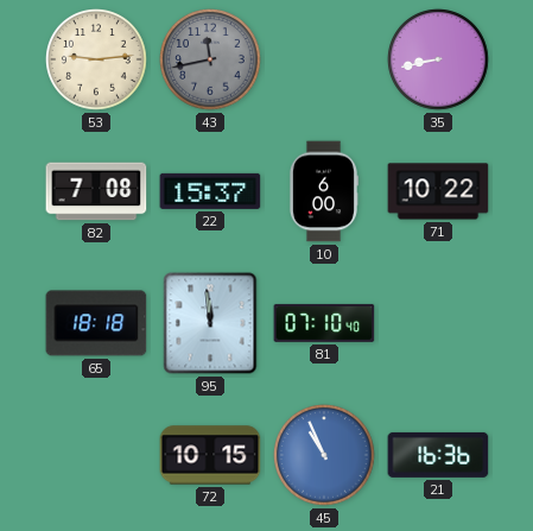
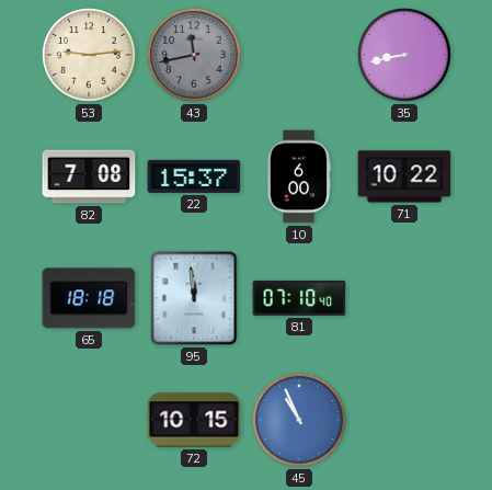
21: 16:36 -> none
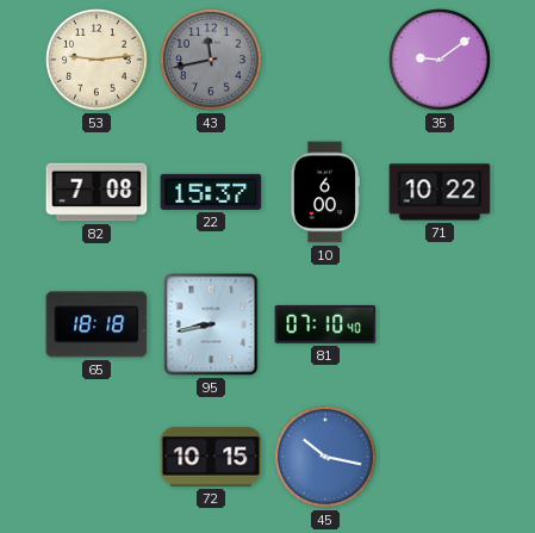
35: 8:43 -> 9:09
95: 11:59 -> 8:43
45: 10:56 -> 10:17
